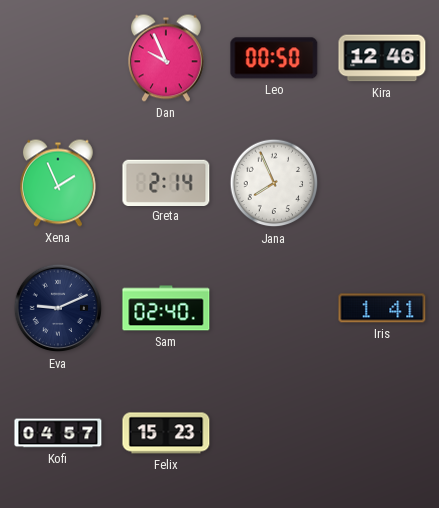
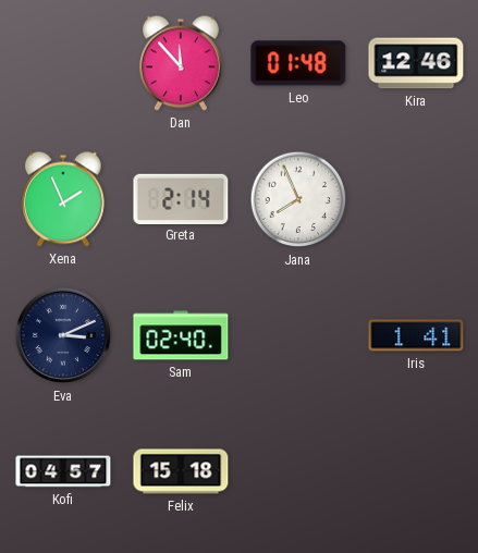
Dan: 9:56 -> 11:53
Leo: 00:50 -> 01:48
Eva: 9:11 -> 3:11
Felix: 15:23 -> 15:18
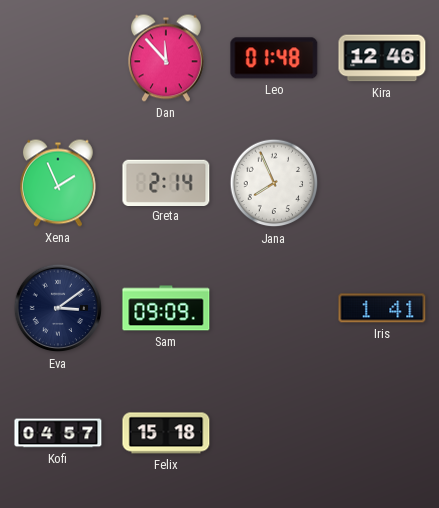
Eva: 3:11 -> 3:09
Sam: 02:40 -> 09:09
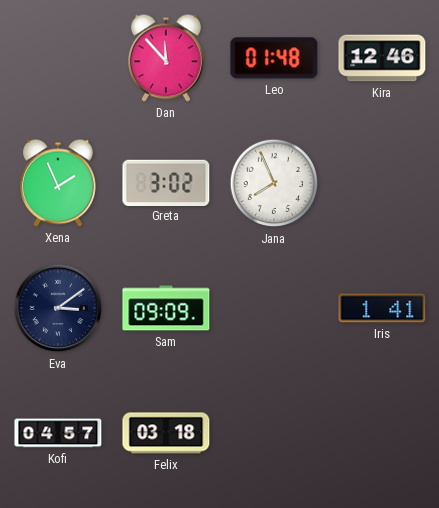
Greta: 2:14 -> 3:02
Felix: 15:18 -> 03:18
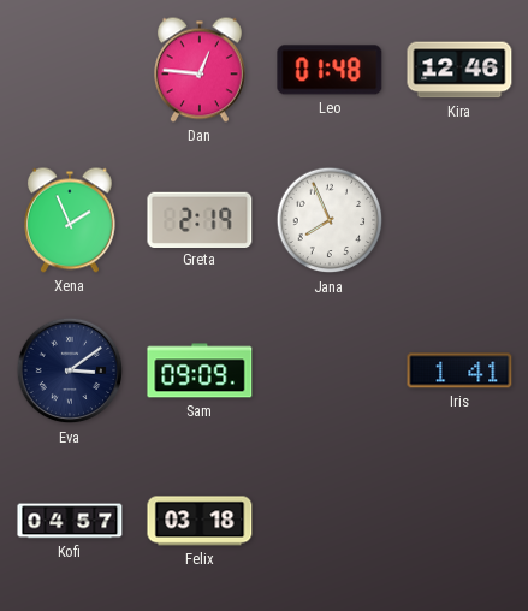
Dan: 11:53 -> 12:46
Greta: 3:02 -> 2:19
